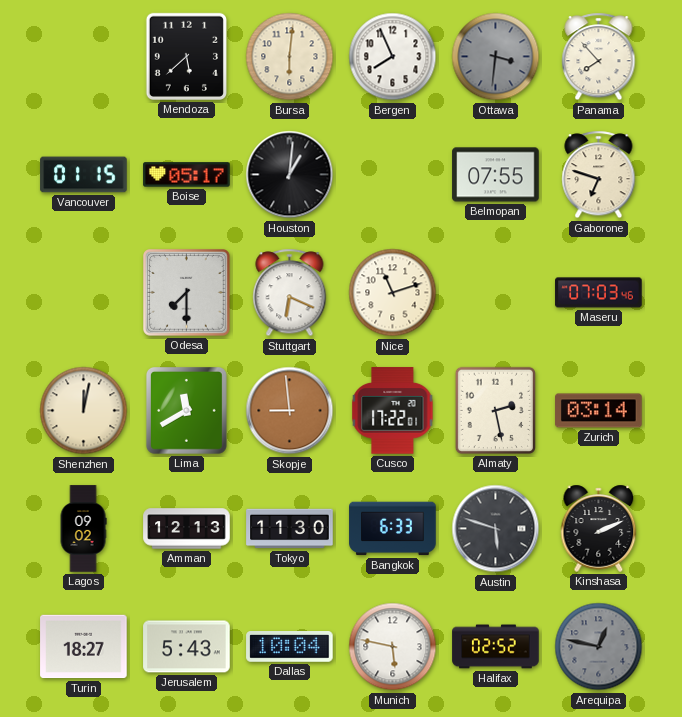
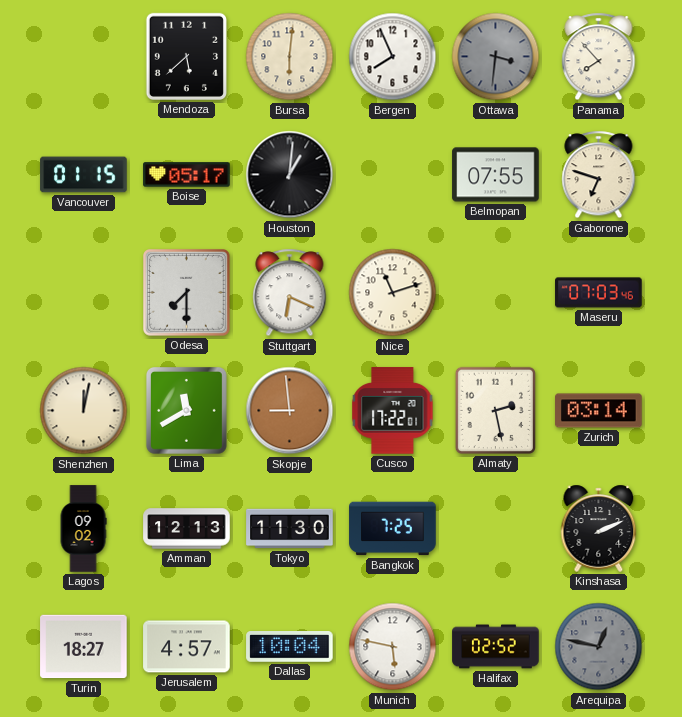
Bangkok: 6:33 -> 7:25
Austin: 5:48 -> none
Jerusalem: 5:43 -> 4:57
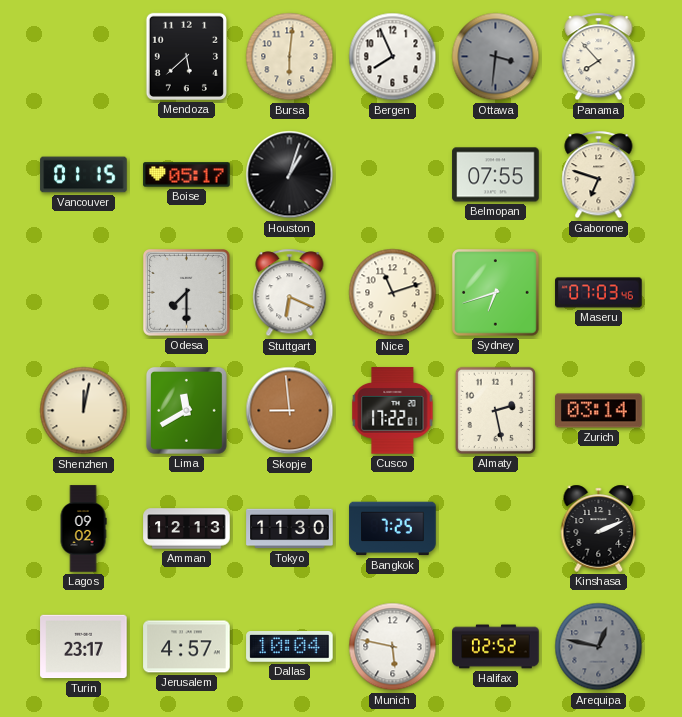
Houston: 1:01 -> 1:03
Sydney: none -> 6:42
Turin: 18:27 -> 23:17
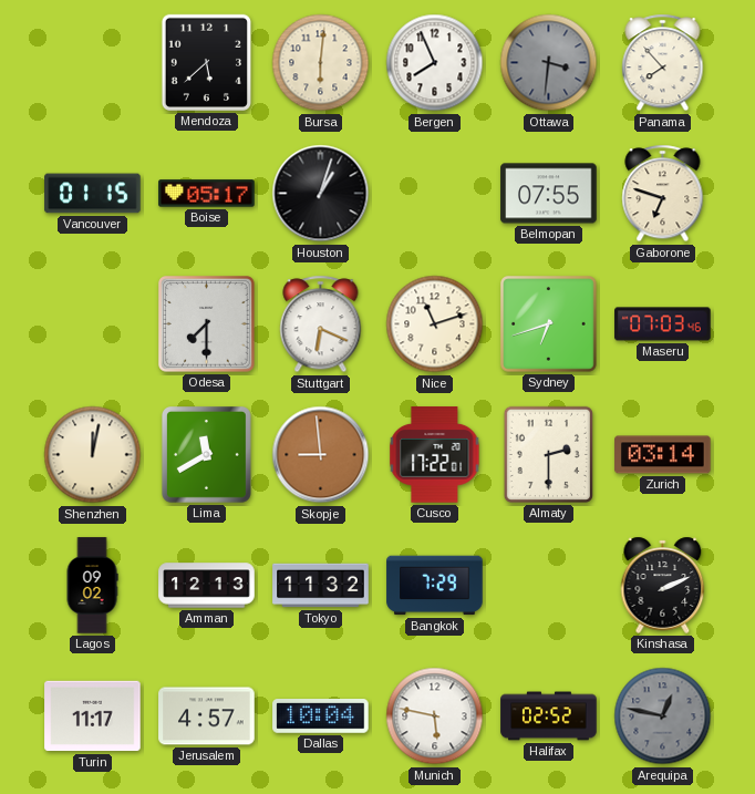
Almaty: 2:28 -> 2:30
Tokyo: 11:30 -> 11:32
Bangkok: 7:25 -> 7:29
Turin: 23:17 -> 11:17
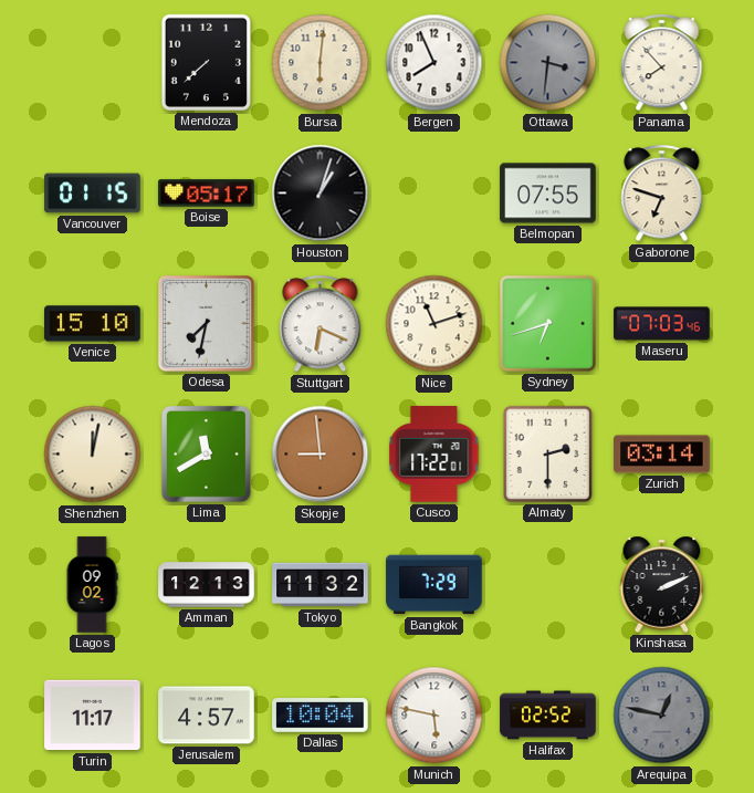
Mendoza: 5:38 -> 7:38
Venice: none -> 15:10
Odesa: 7:30 -> 7:32
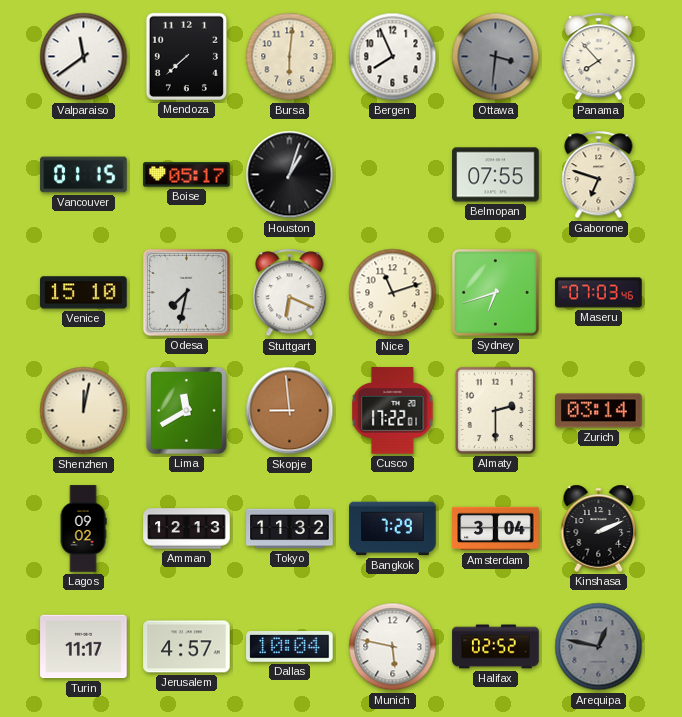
Valparaiso: none -> 11:39
Amsterdam: none -> 3:04
